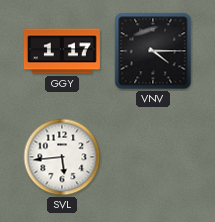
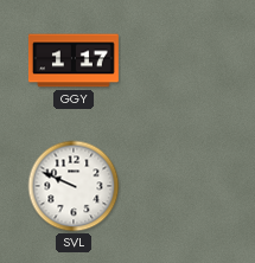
VNV: 4:15 -> none
SVL: 5:44 -> 9:49
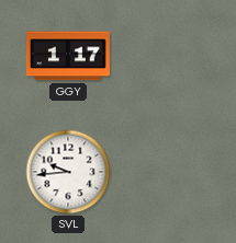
SVL: 9:49 -> 9:44
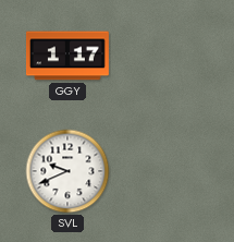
SVL: 9:44 -> 9:41
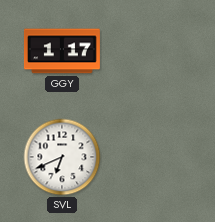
SVL: 9:41 -> 6:41
